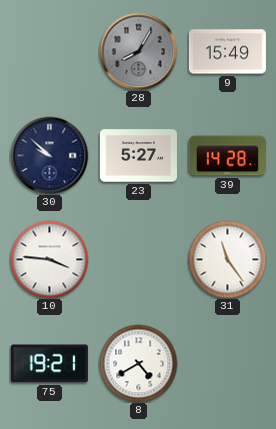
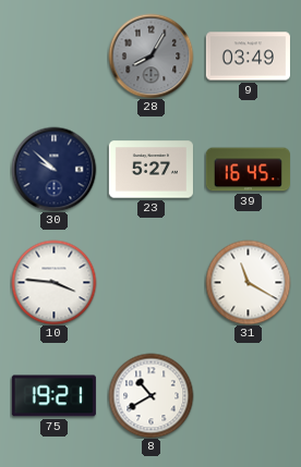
9: 15:49 -> 03:49
39: 14:28 -> 16:45
31: 11:24 -> 11:20
8: 4:40 -> 10:40
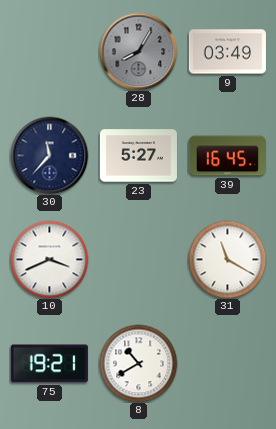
30: 9:52 -> 11:37
10: 3:46 -> 3:41
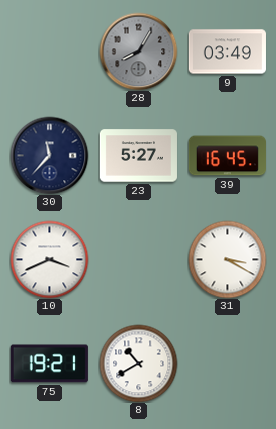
31: 11:20 -> 3:20
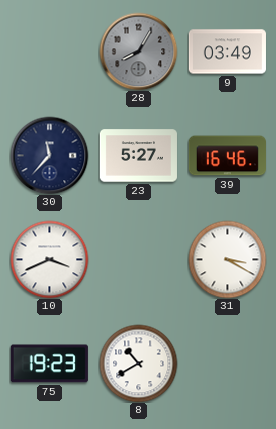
39: 16:45 -> 16:46
75: 19:21 -> 19:23
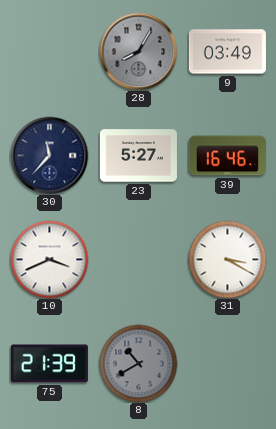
75: 19:23 -> 21:39
8 dial: white -> grey
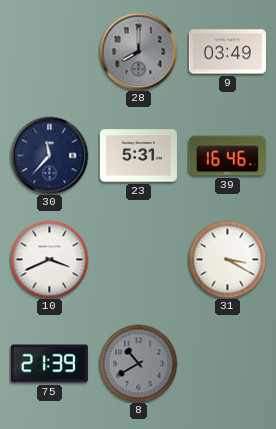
28: 8:05 -> 8:00
23: 5:27 -> 5:31
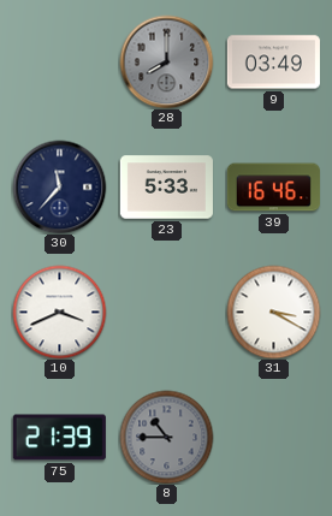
23: 5:31 -> 5:33
8: 10:40 -> 10:45
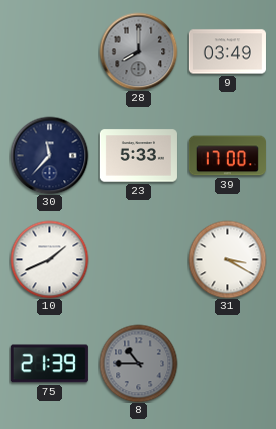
39: 16:46 -> 17:00
10: 3:41 -> 1:41
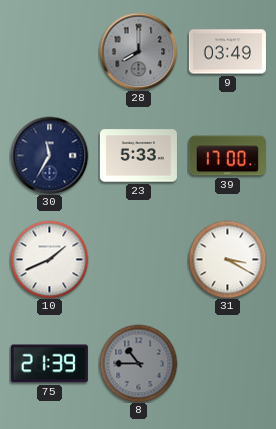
30: 11:37 -> 11:35
